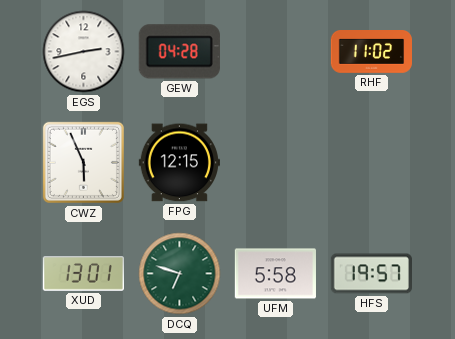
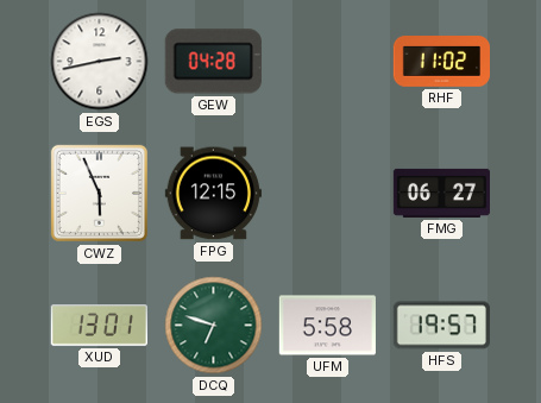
FMG: none -> 06:27
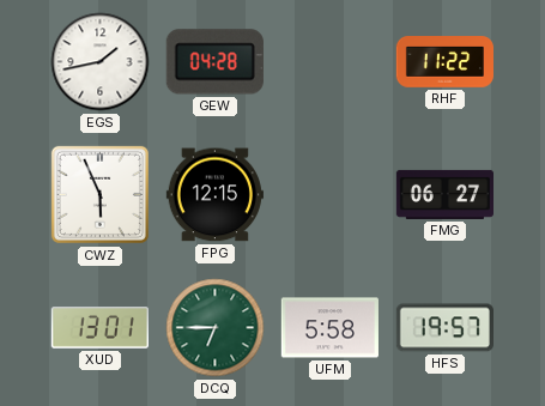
EGS: 2:43 -> 1:43
RHF: 11:02 -> 11:22
DCQ: 6:48 -> 6:45
